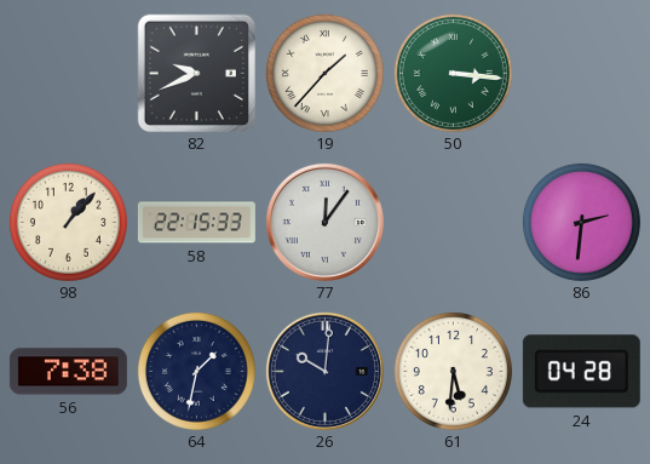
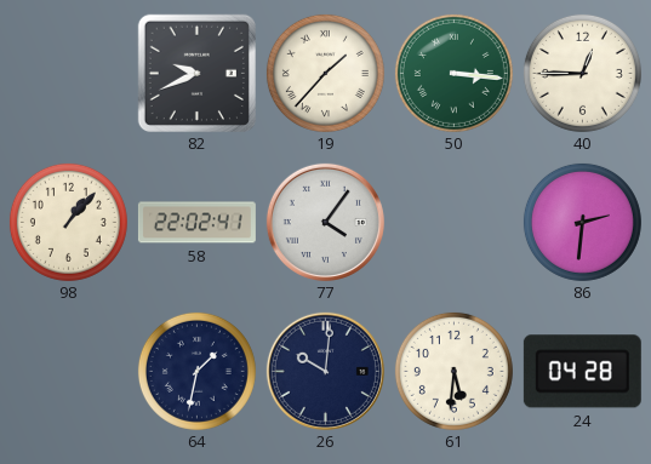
40: none -> 12:45
58: 22:15 -> 22:02
77: 12:06 -> 4:06
56: 7:38 -> none
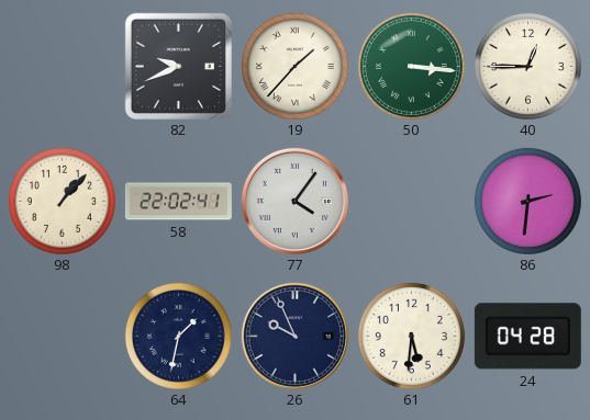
26: 10:01 -> 9:56
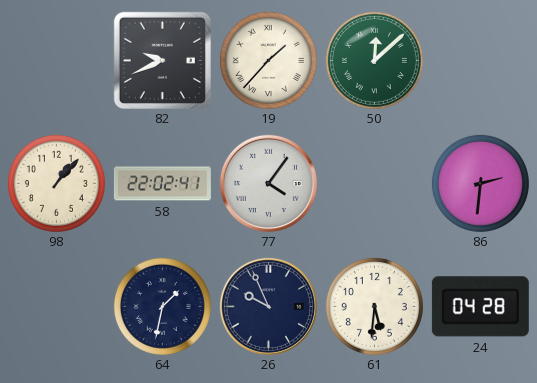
50: 3:16 -> 12:08
40: 12:45 -> none
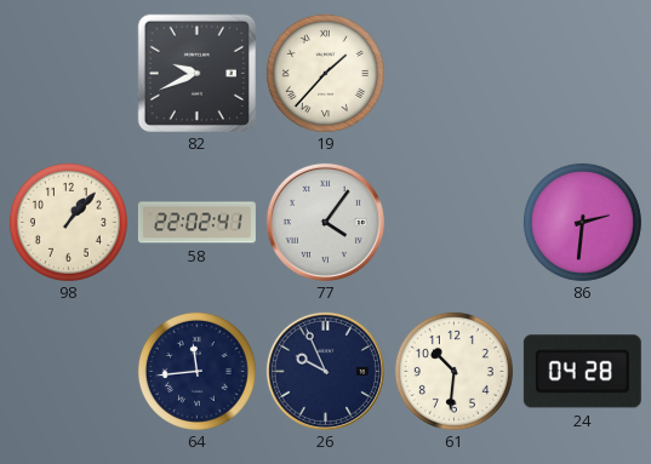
50: 12:08 -> none
64: 1:32 -> 11:44
61: 5:31 -> 10:31
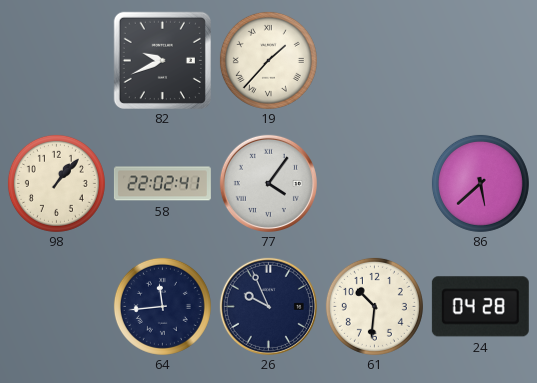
86: 2:31 -> 5:38
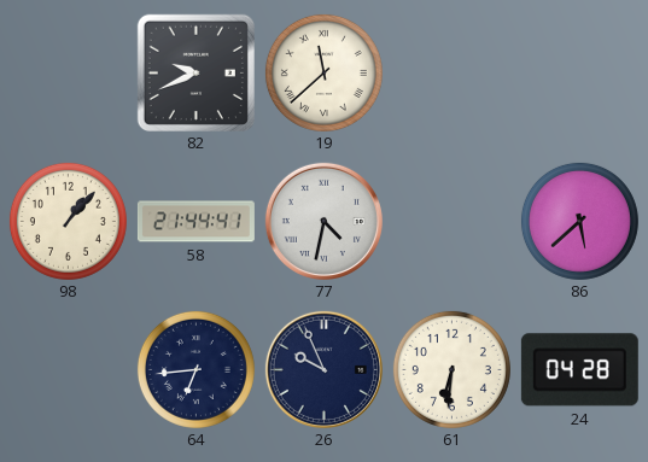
19: 1:37 -> 11:38
58: 22:02 -> 21:44
77: 4:06 -> 4:32
64: 11:44 -> 6:44
61: 10:31 -> 6:31
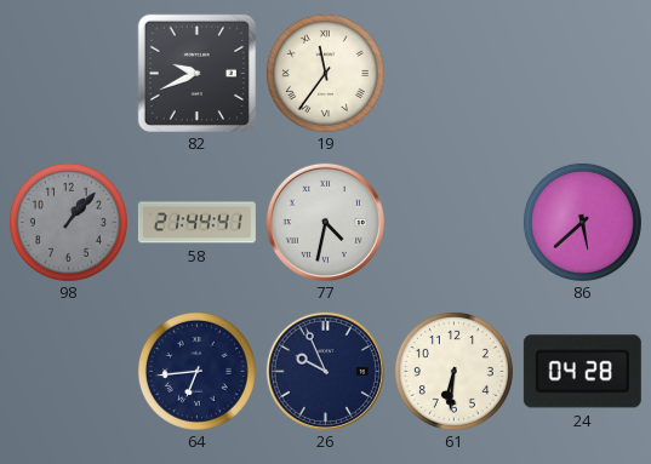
19: 11:38 -> 11:36
98 dial: cream -> grey
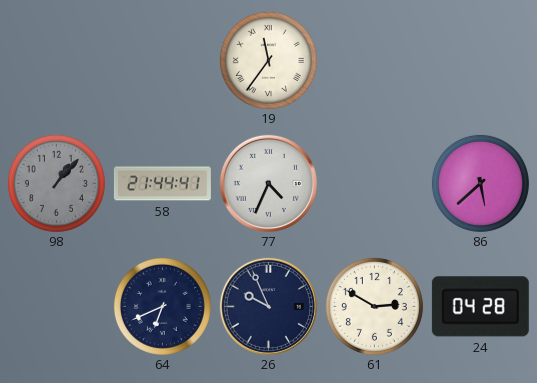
82: 9:41 -> none
77: 4:32 -> 4:34
64: 6:44 -> 6:41
61: 6:31 -> 2:50
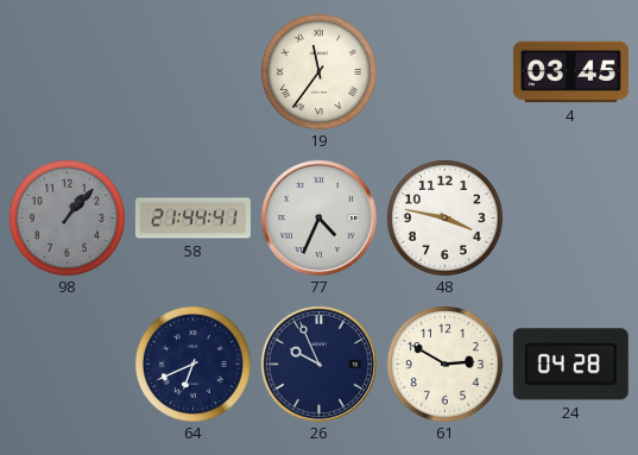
4: none -> 03:45
48: none -> 3:47
86: 5:38 -> none
